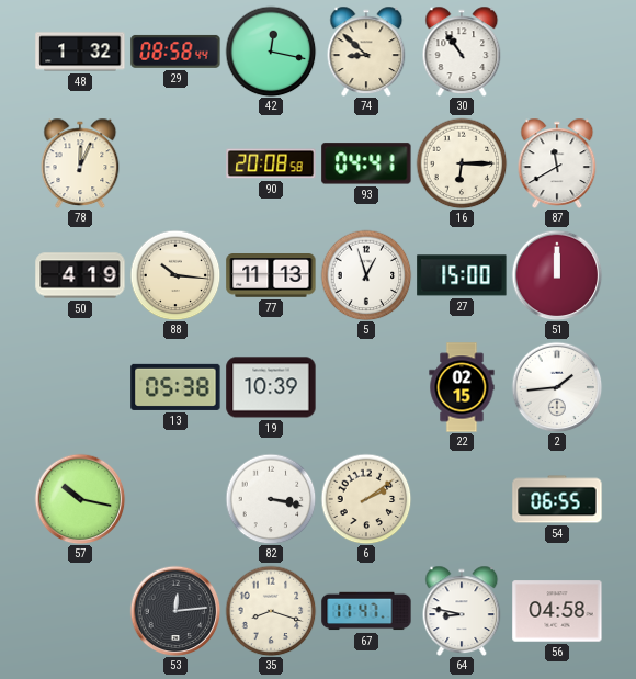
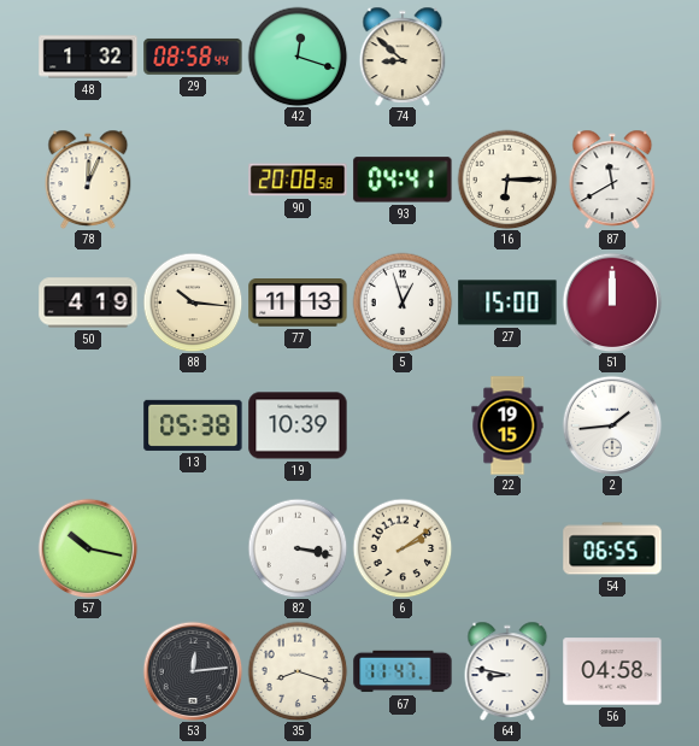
42: 12:17 -> 12:18
30: 10:54 -> none
22: 02:15 -> 19:15
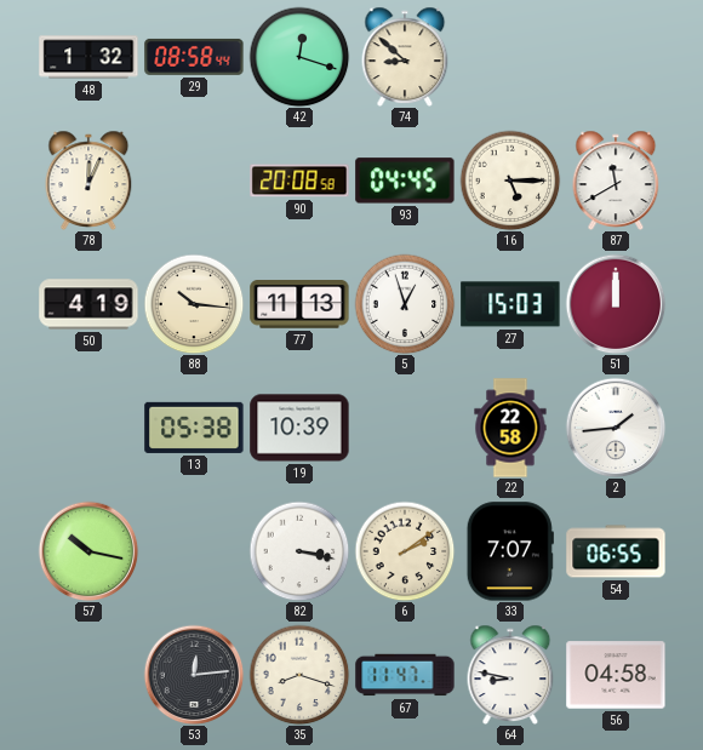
93: 04:41 -> 04:45
16: 6:15 -> 5:15
27: 15:00 -> 15:03
22: 19:15 -> 22:58
33: none -> 7:07
